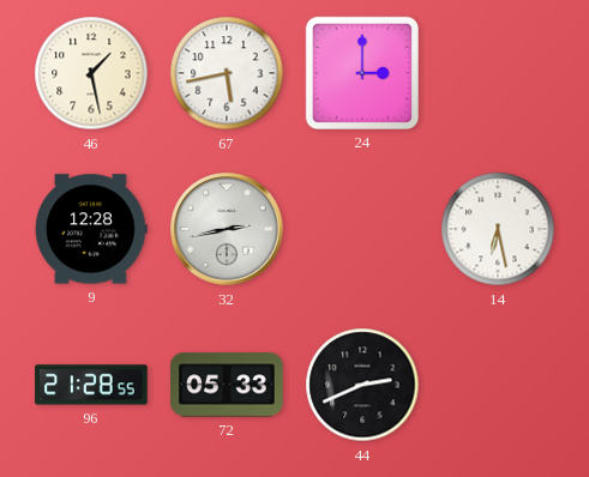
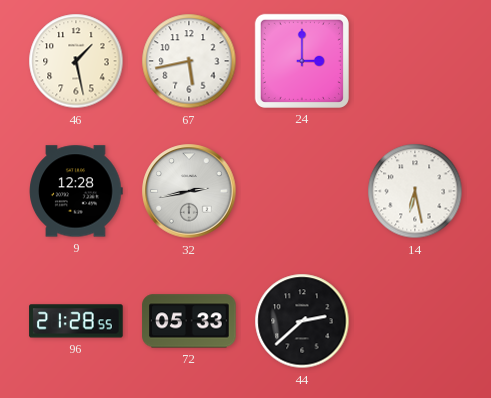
44: 2:41 -> 2:38
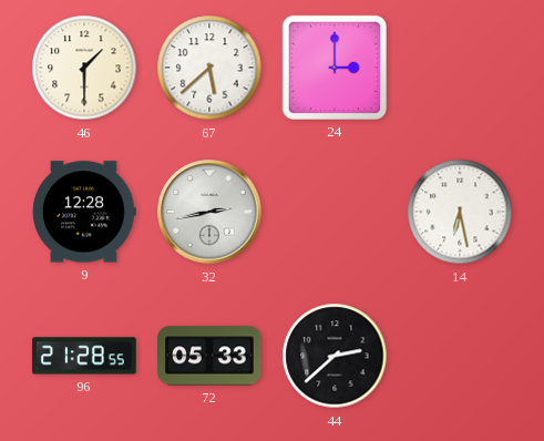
46: 1:28 -> 1:30
67: 5:43 -> 5:38
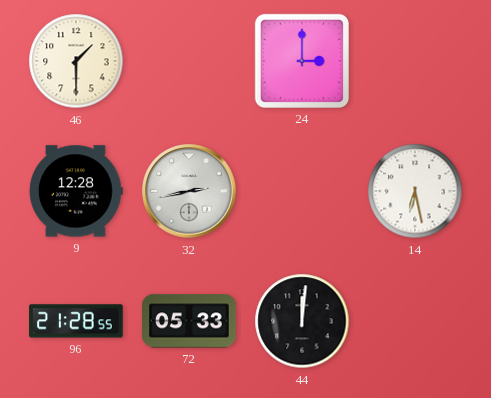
67: 5:38 -> none
44: 2:38 -> 12:01
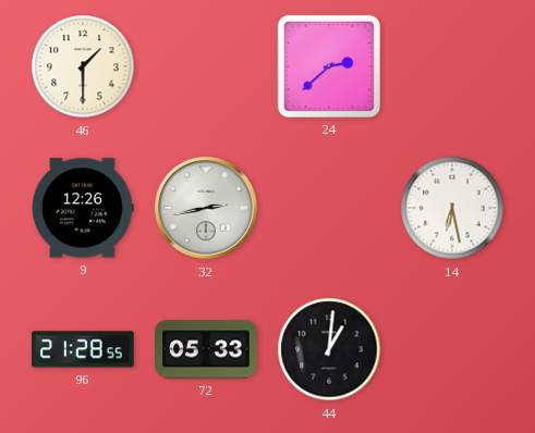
24: 3:00 -> 2:38
9: 12:28 -> 12:26
44: 12:01 -> 1:01
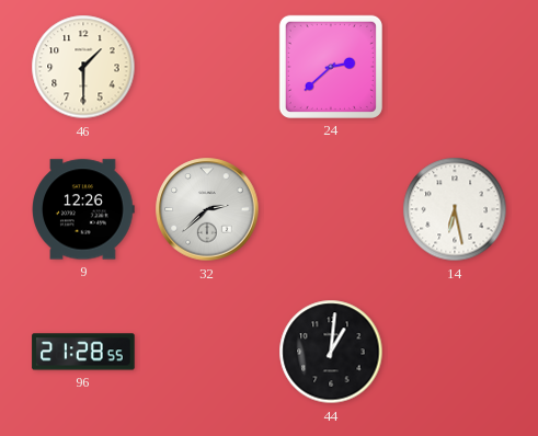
32: 2:43 -> 2:38
72: 05:33 -> none
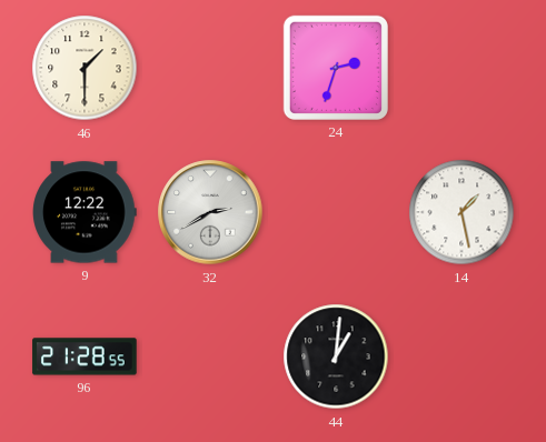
24: 2:38 -> 2:33
9: 12:26 -> 12:22
32: 2:38 -> 2:40
14: 6:28 -> 1:28
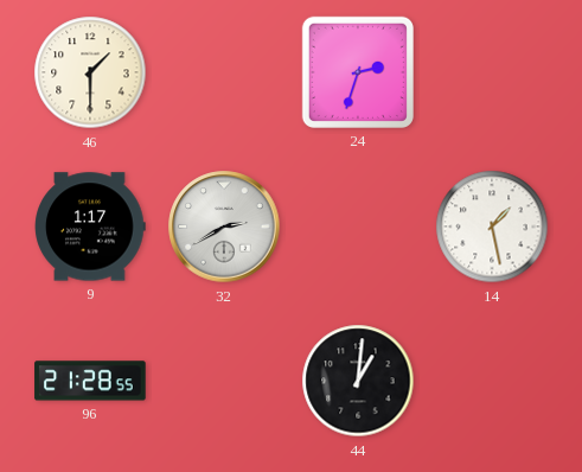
9: 12:22 -> 1:17
